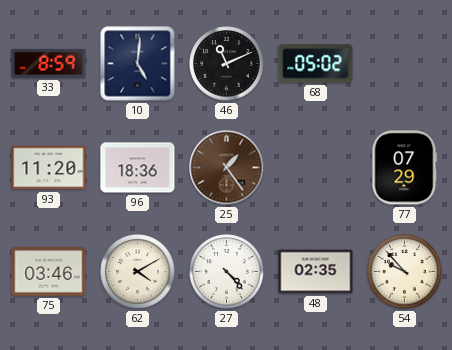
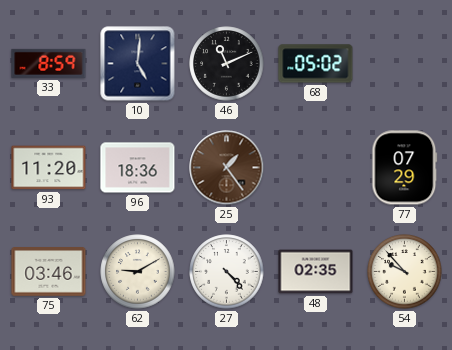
62: 4:10 -> 9:10
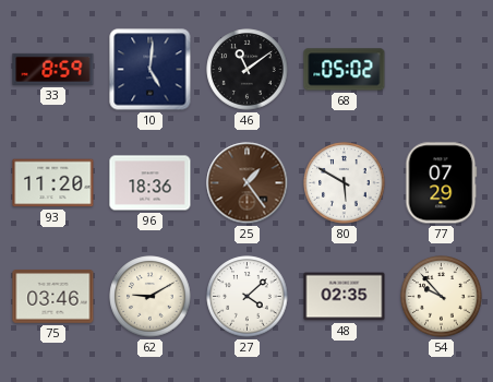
46: 11:11 -> 11:09
80: none -> 5:50
27: 4:23 -> 4:08
